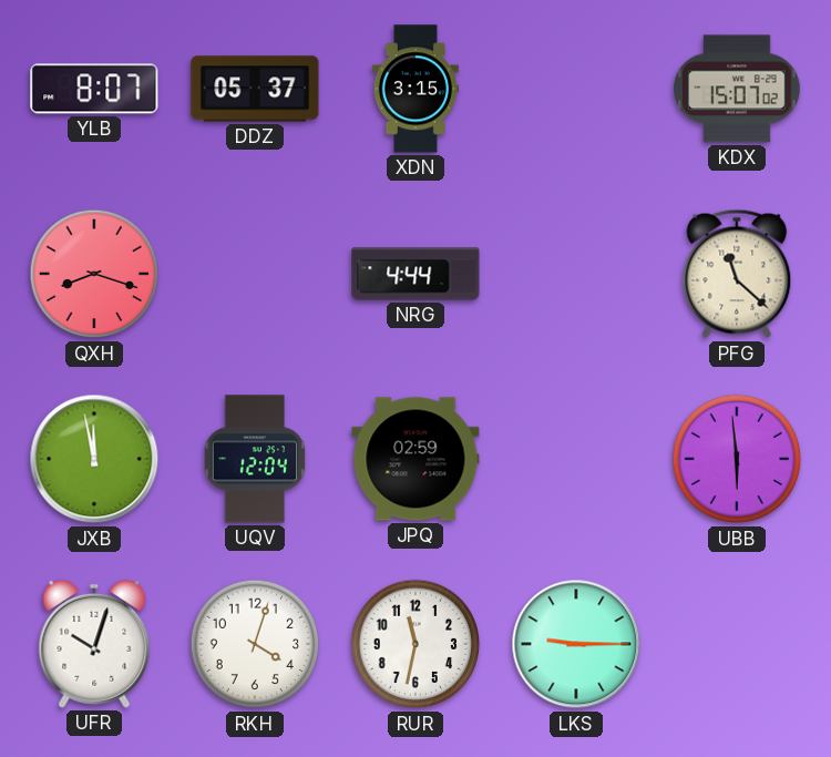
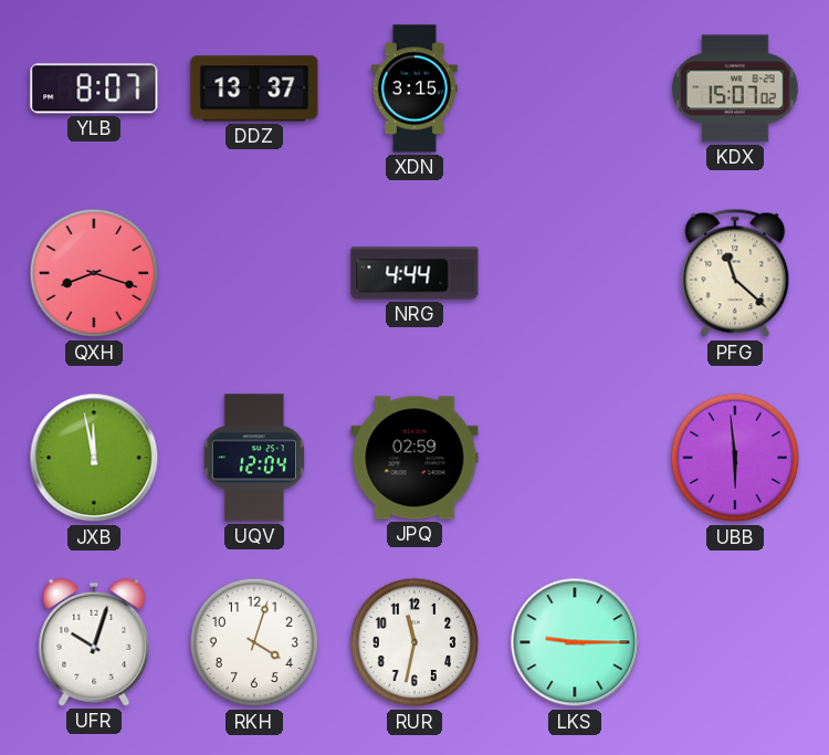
DDZ: 05:37 -> 13:37
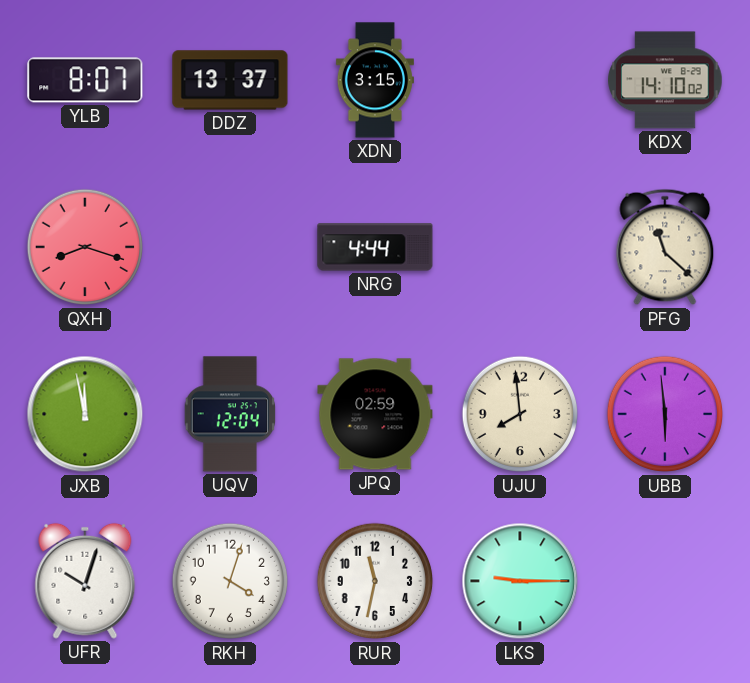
KDX: 15:07 -> 14:10
UJU: none -> 7:59
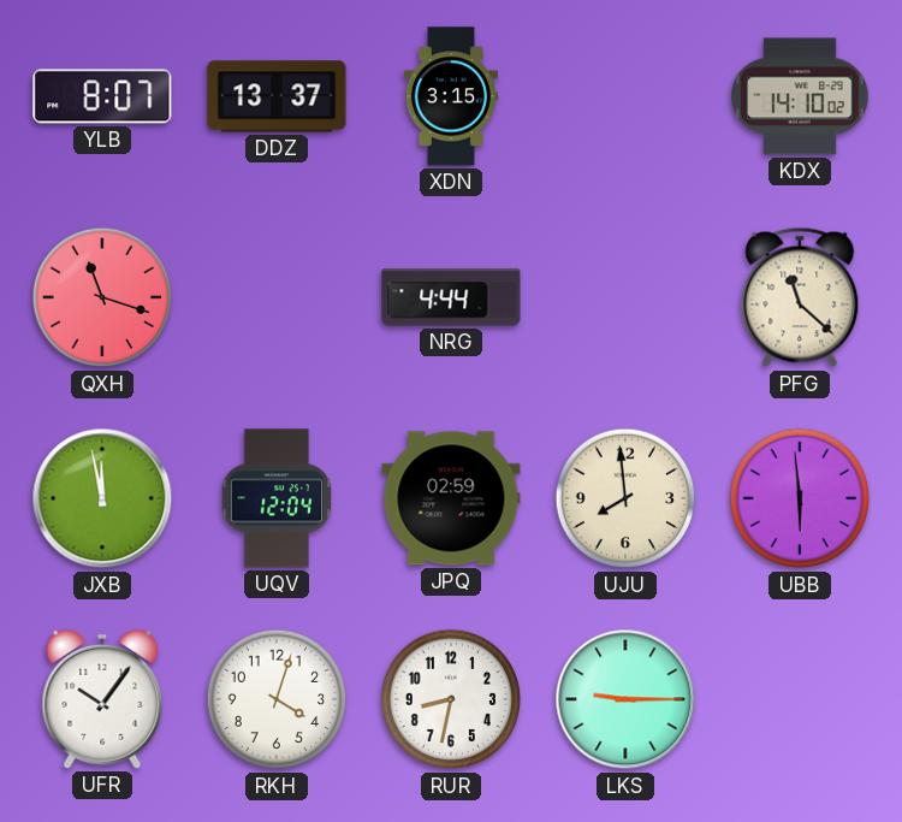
QXH: 8:18 -> 11:18
UFR: 10:03 -> 10:06
RUR: 11:32 -> 8:32
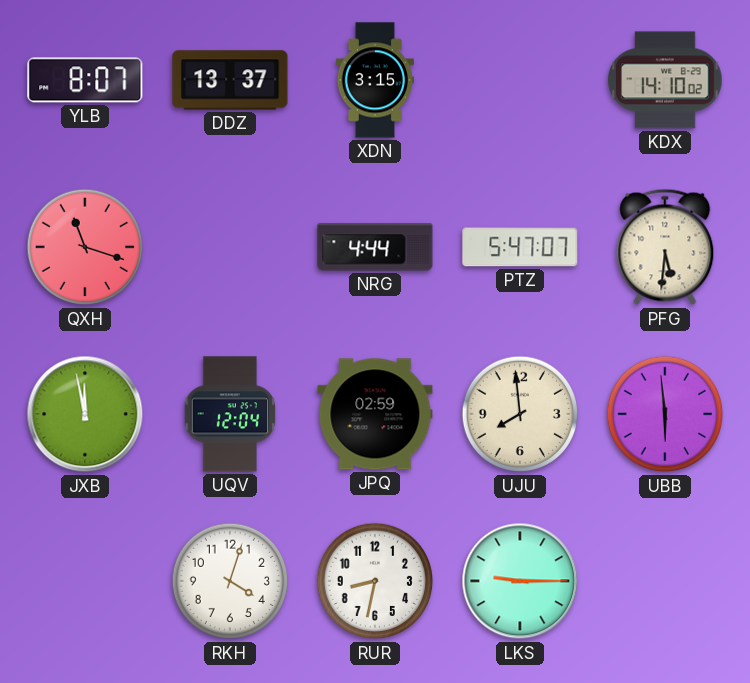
PTZ: none -> 5:47
PFG: 11:22 -> 5:31
UFR: 10:06 -> none
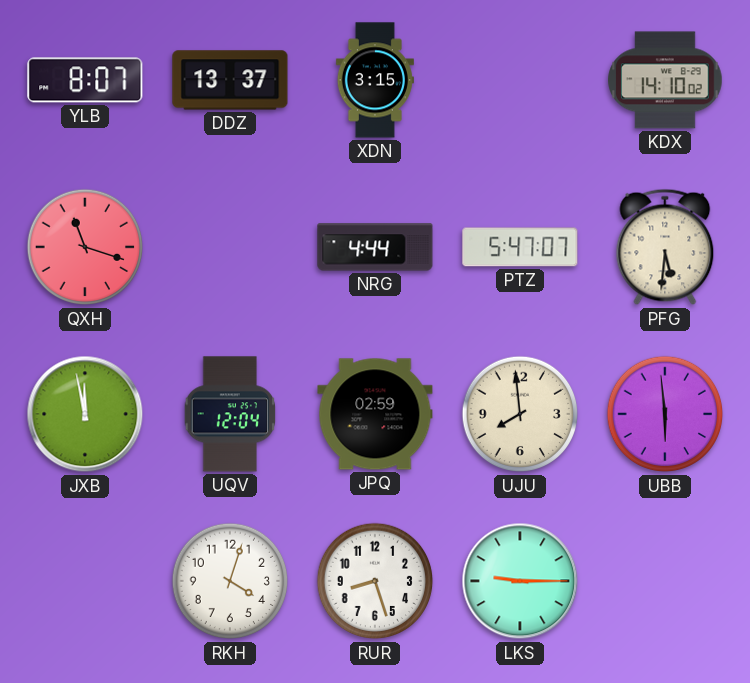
RUR: 8:32 -> 8:27
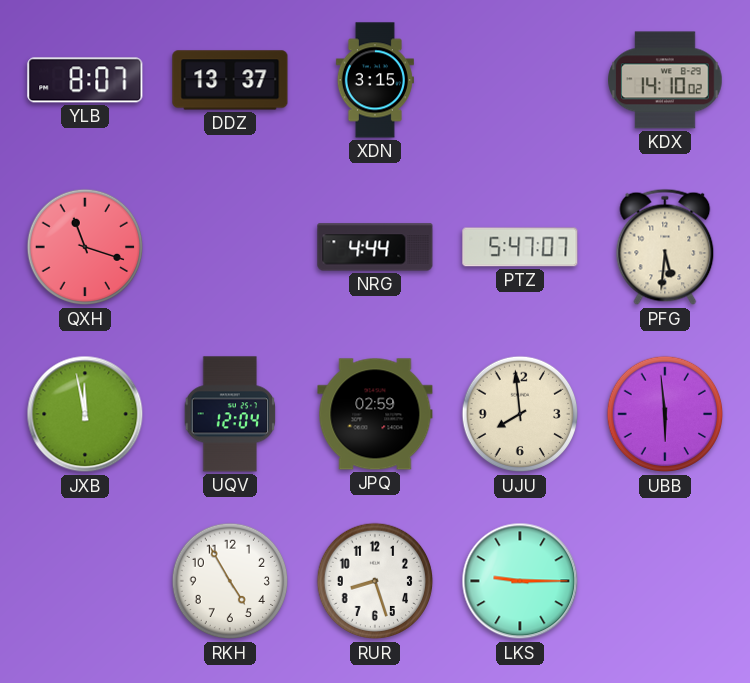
RKH: 4:03 -> 4:55
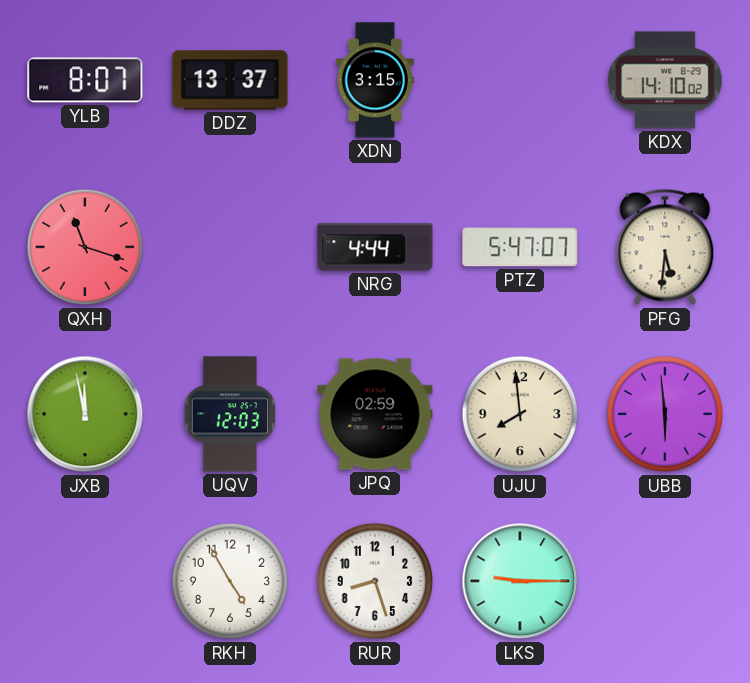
UQV: 12:04 -> 12:03
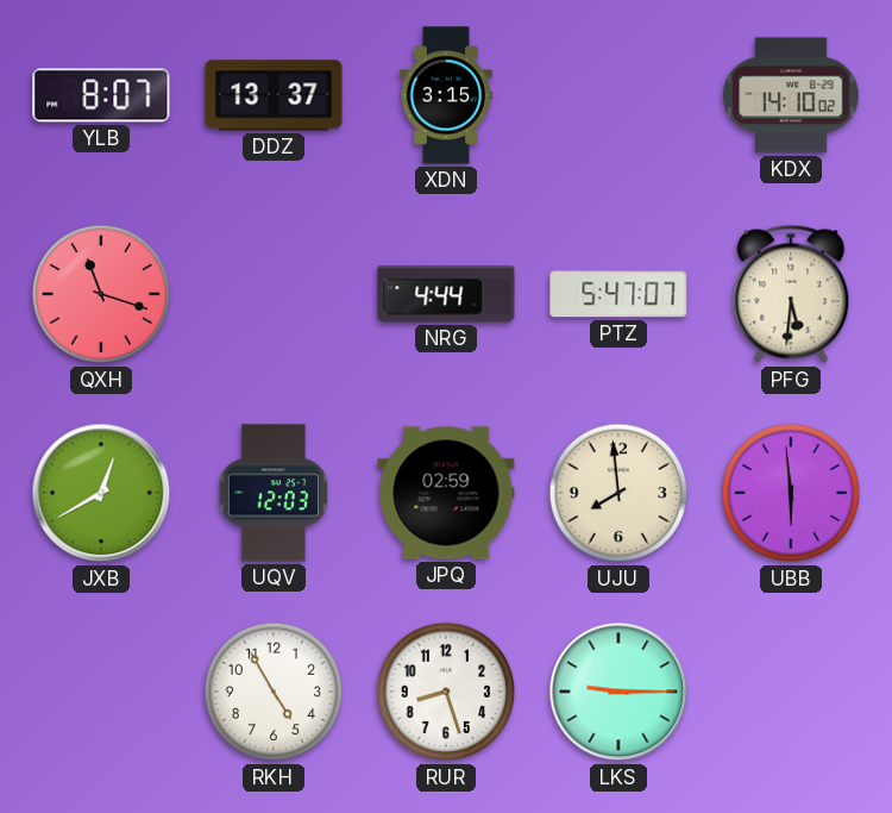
JXB: 11:58 -> 12:40
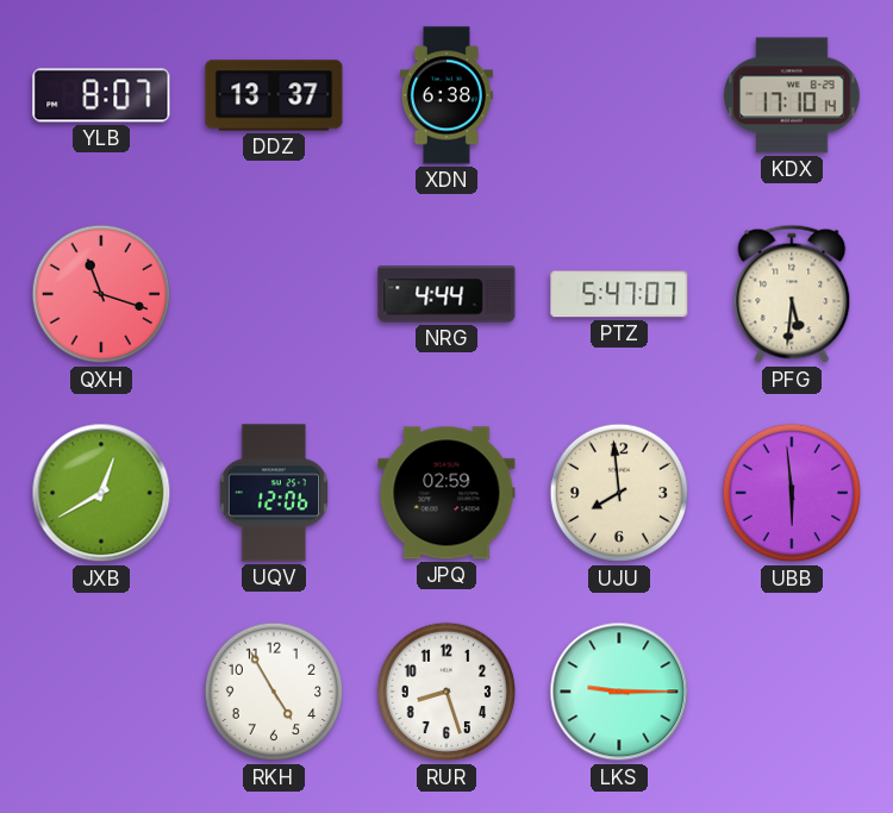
XDN: 3:15 -> 6:38
KDX: 14:10 -> 17:10
UQV: 12:03 -> 12:06
